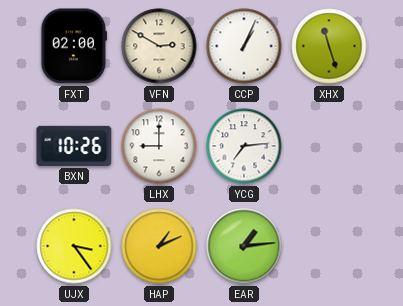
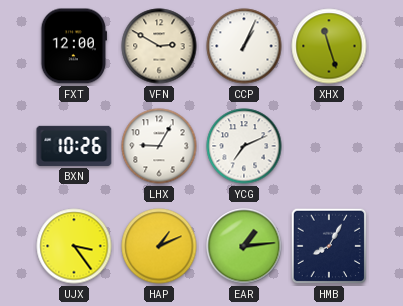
FXT: 02:00 -> 12:00
LHX: 9:00 -> 9:05
YCG: 7:14 -> 7:11
HMB: none -> 8:05
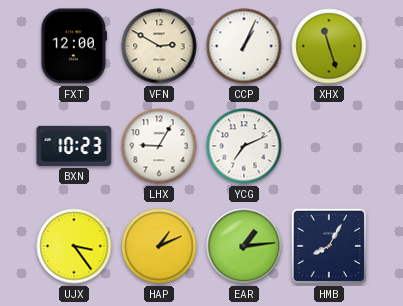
BXN: 10:26 -> 10:23
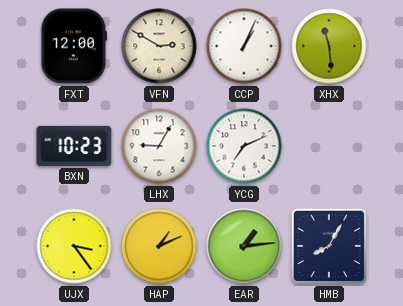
XHX: 11:27 -> 11:29
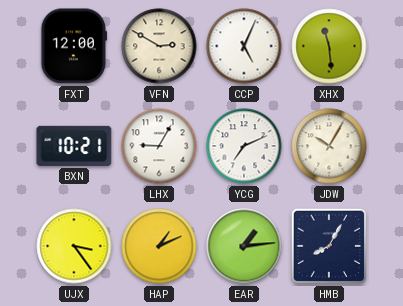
CCP: 1:04 -> 5:04
BXN: 10:23 -> 10:21
JDW: none -> 10:05
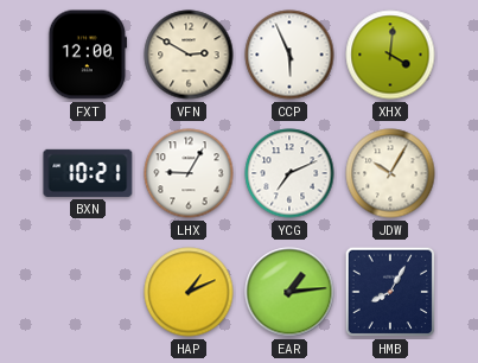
CCP: 5:04 -> 5:56
XHX: 11:29 -> 4:01
UJX: 3:24 -> none
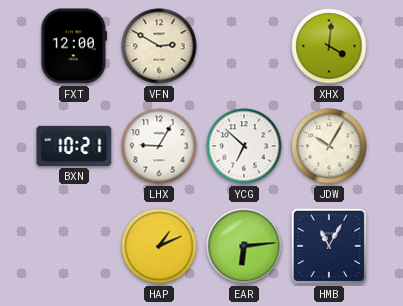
CCP: 5:56 -> none
YCG: 7:11 -> 6:52
EAR: 1:14 -> 6:14
HMB: 8:05 -> 11:05
